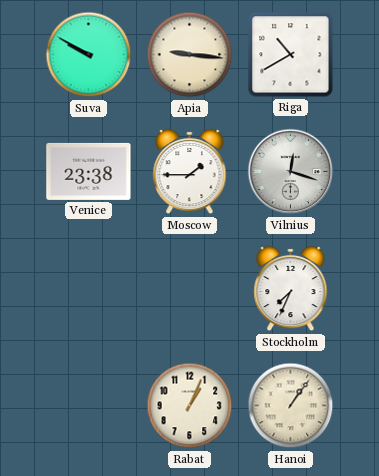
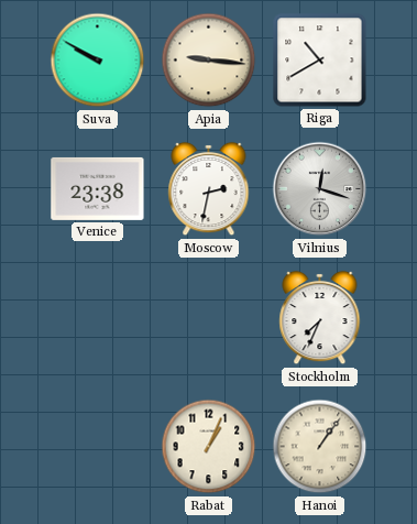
Moscow: 1:45 -> 2:32
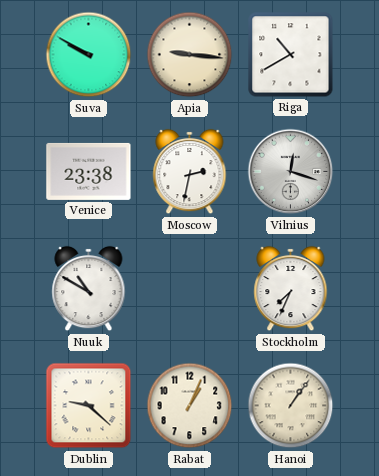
Nuuk: none -> 10:50
Dublin: none -> 9:22
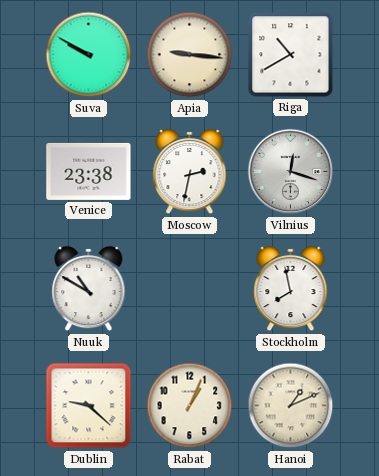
Stockholm: 7:34 -> 7:58
Hanoi: 1:06 -> 1:11
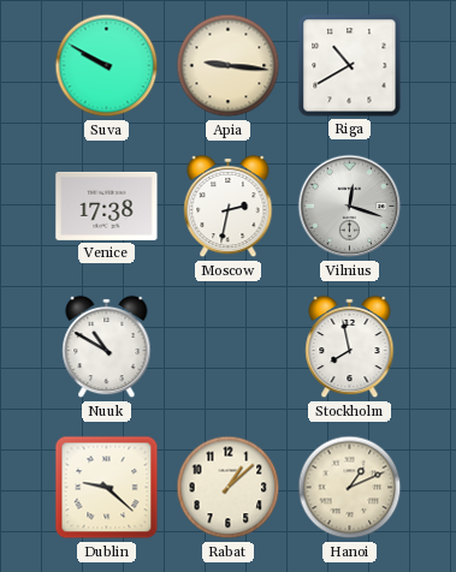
Venice: 23:38 -> 17:38
Rabat: 1:04 -> 1:08
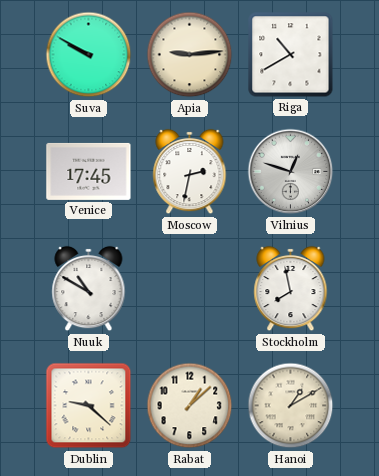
Apia: 9:16 -> 9:14
Venice: 17:38 -> 17:45
Vilnius: 12:18 -> 12:48
Hanoi: 1:11 -> 1:10
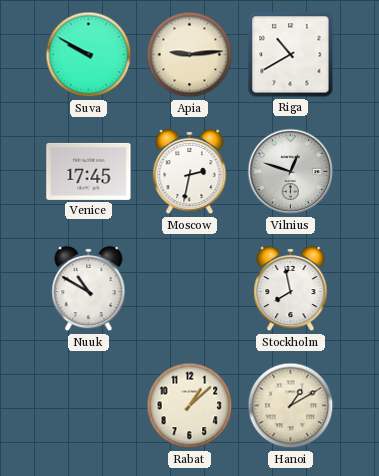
Dublin: 9:22 -> none
